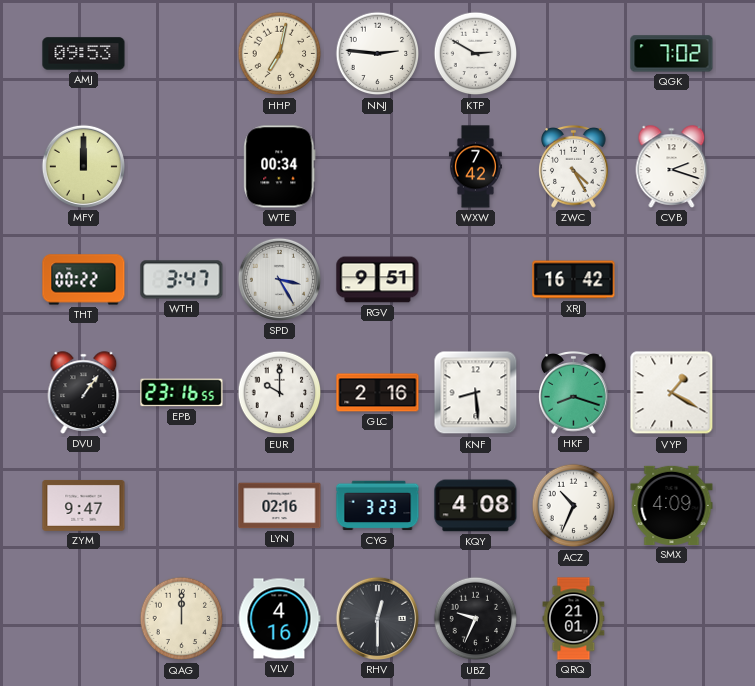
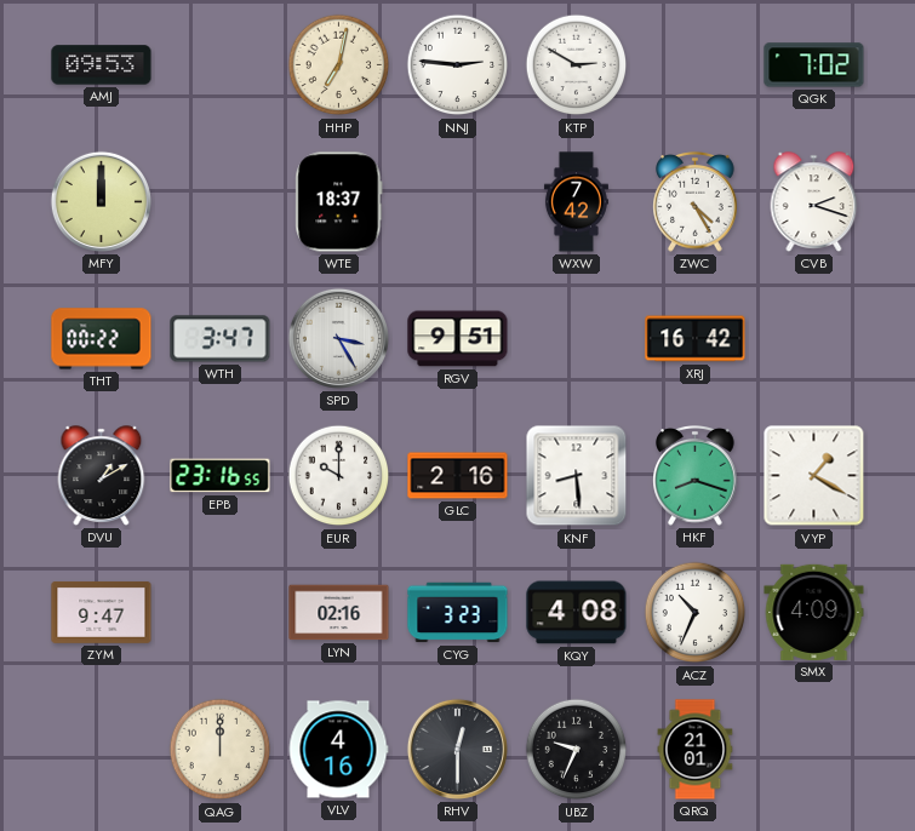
WTE: 00:34 -> 18:37
DVU: 1:06 -> 1:10
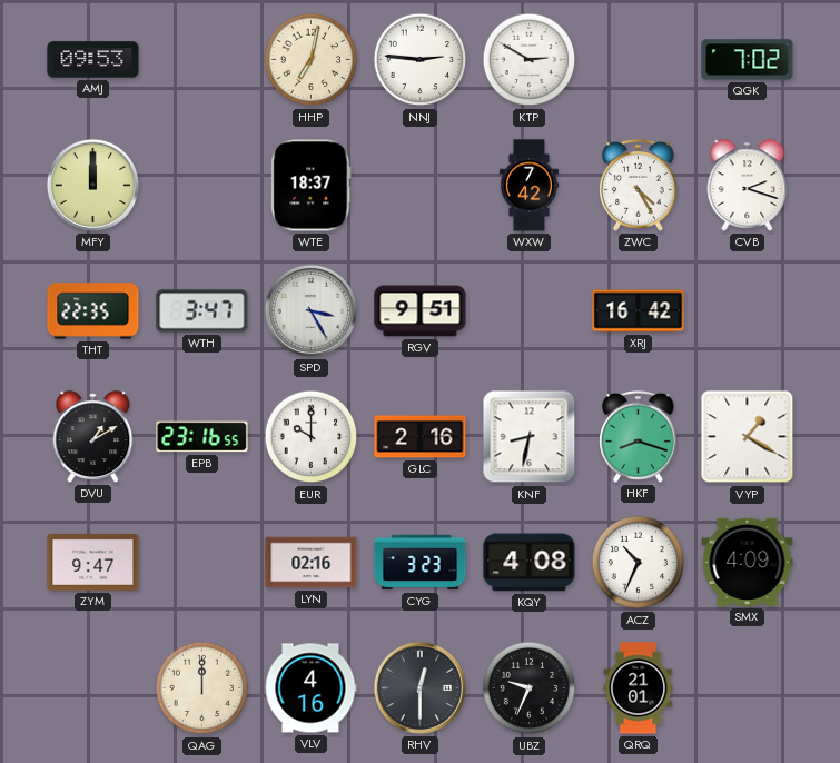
THT: 00:22 -> 22:35
KNF: 8:29 -> 8:32
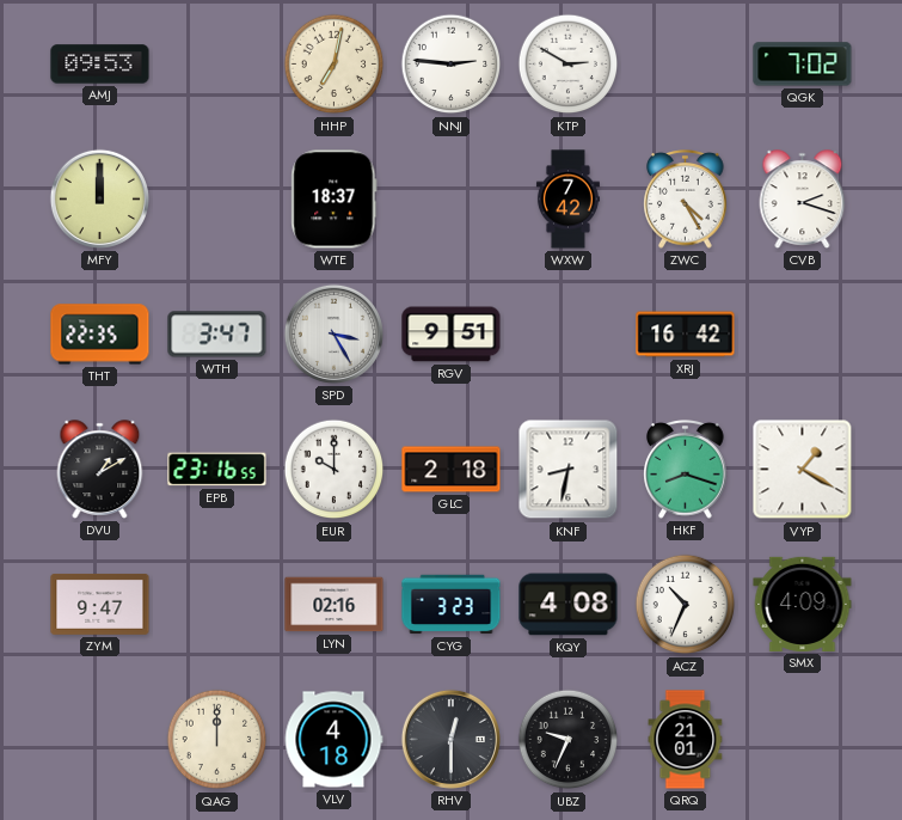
GLC: 2:16 -> 2:18
VLV: 4:16 -> 4:18
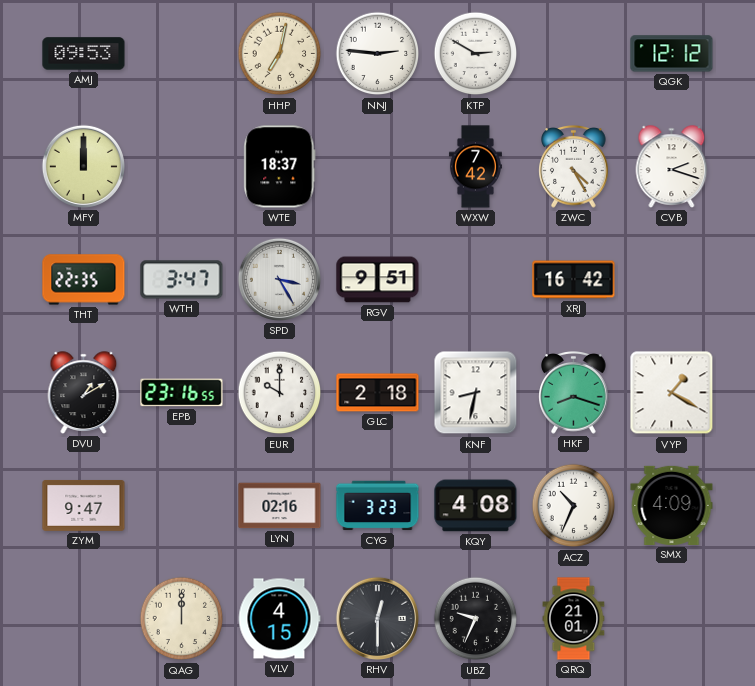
QGK: 7:02 -> 12:12
VLV: 4:18 -> 4:15
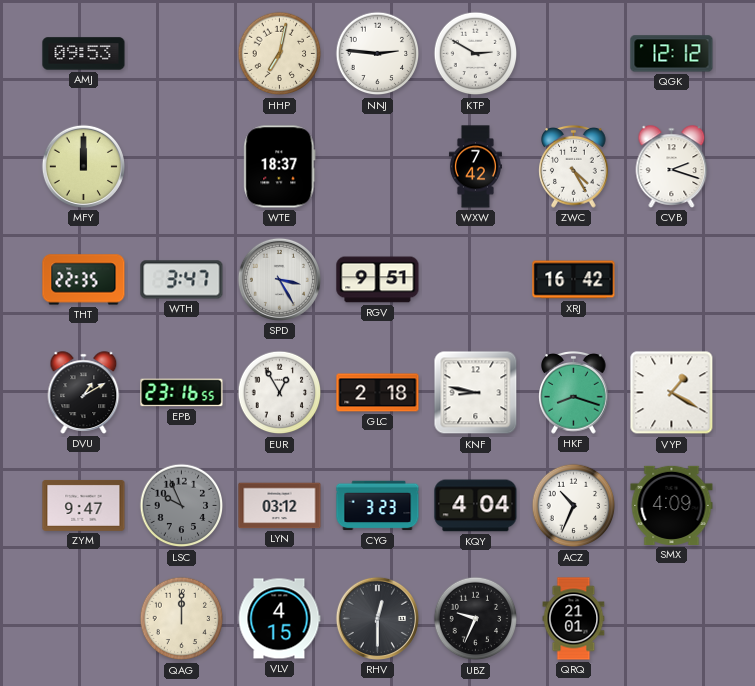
EUR: 10:00 -> 12:55
KNF: 8:32 -> 8:47
LSC: none -> 9:56
LYN: 02:16 -> 03:12
KQY: 4:08 -> 4:04
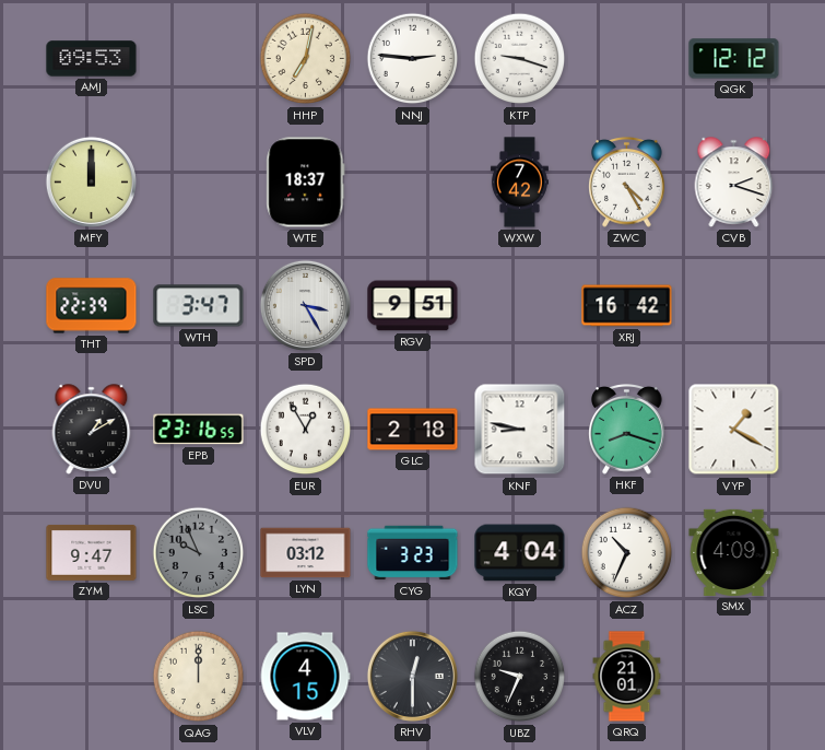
KTP: 2:50 -> 9:18
THT: 22:35 -> 22:39
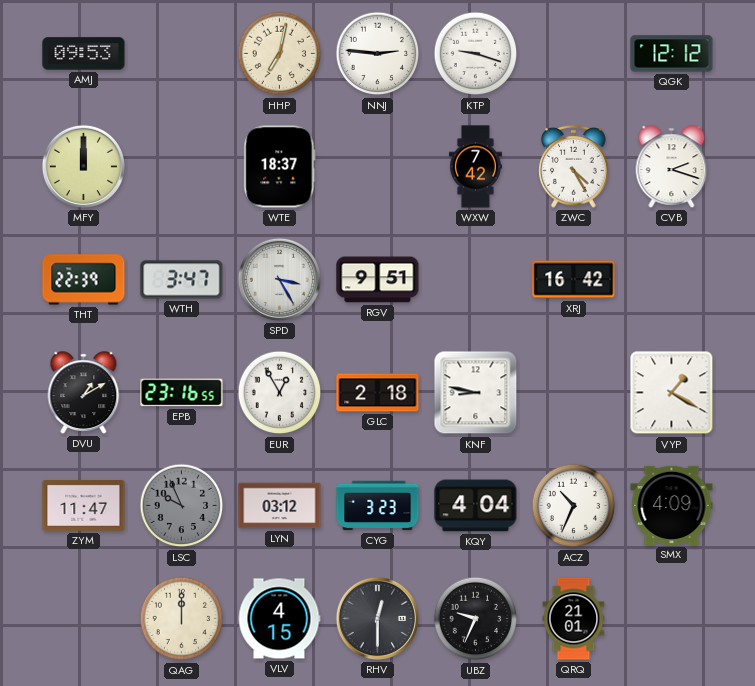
HKF: 8:18 -> none
ZYM: 9:47 -> 11:47
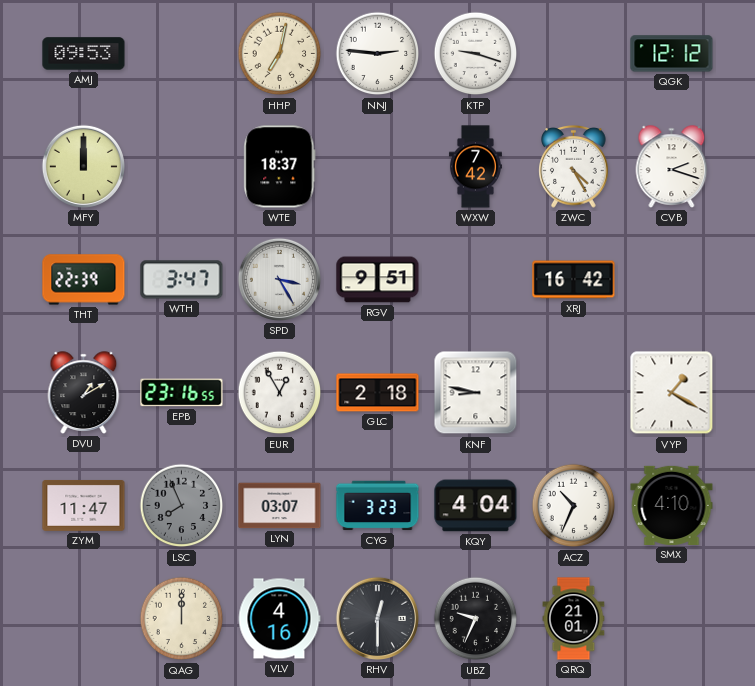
LSC: 9:56 -> 7:56
LYN: 03:12 -> 03:07
SMX: 4:09 -> 4:10
VLV: 4:15 -> 4:16
